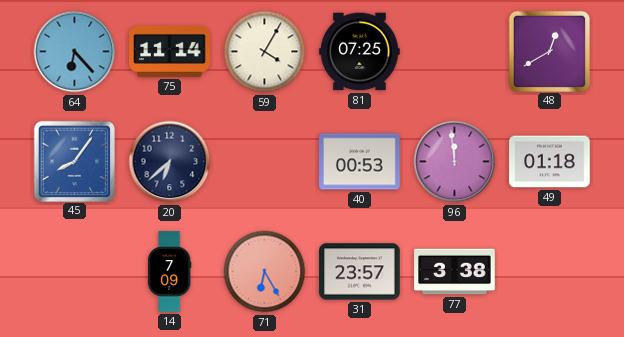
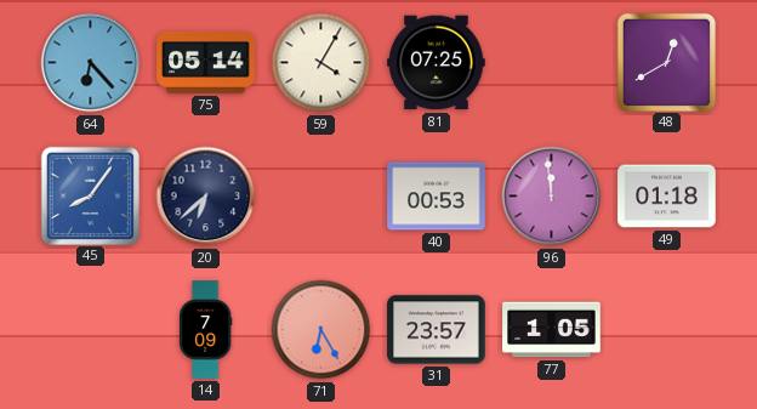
75: 11:14 -> 05:14
77: 3:38 -> 1:05
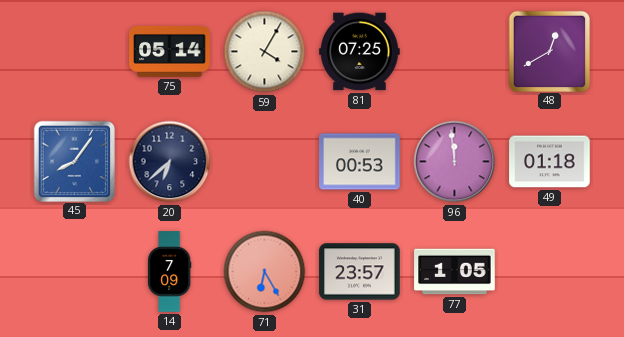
64: 6:23 -> none
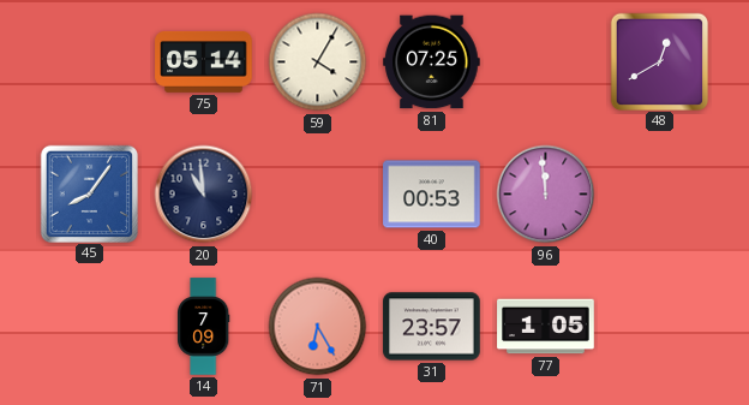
20: 6:38 -> 10:59
49: 01:18 -> none
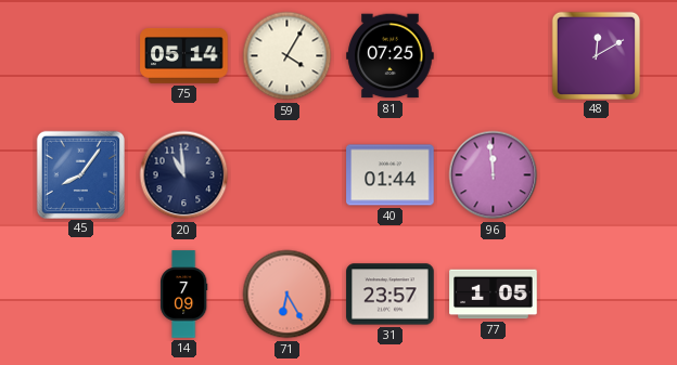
48: 12:40 -> 12:10
40: 00:53 -> 01:44
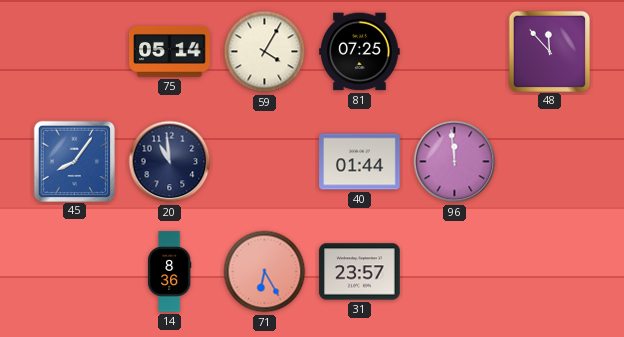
48: 12:10 -> 11:53
14: 7:09 -> 8:36
77: 1:05 -> none
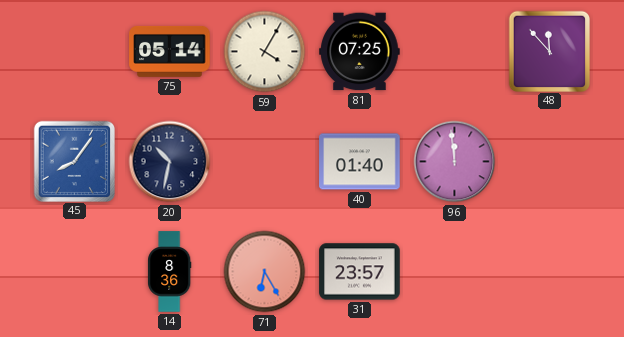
20: 10:59 -> 10:32
40: 01:44 -> 01:40
